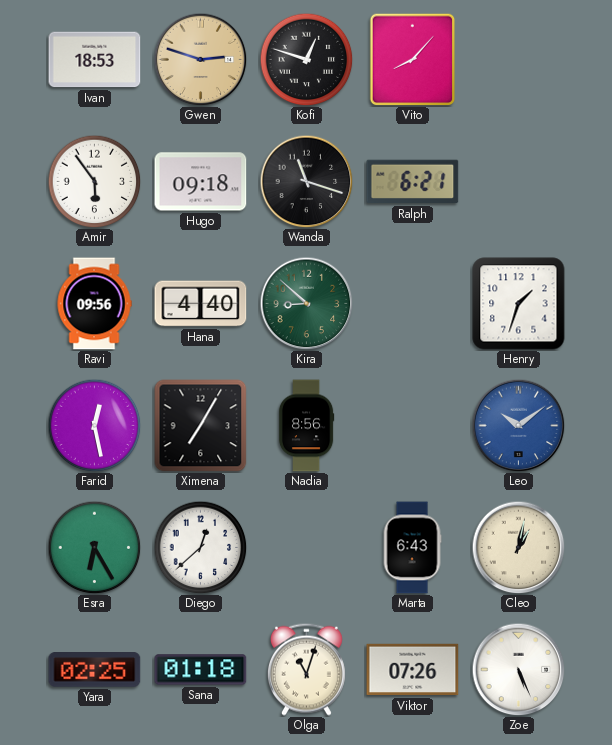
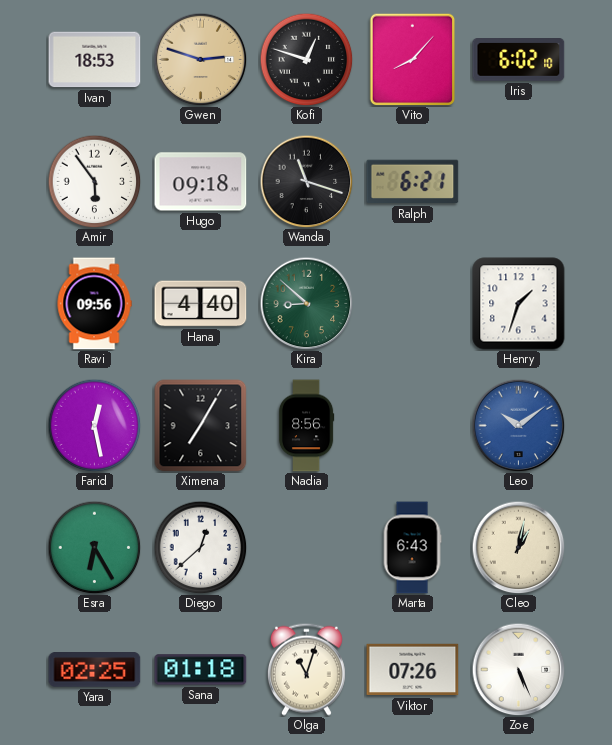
Iris: none -> 6:02
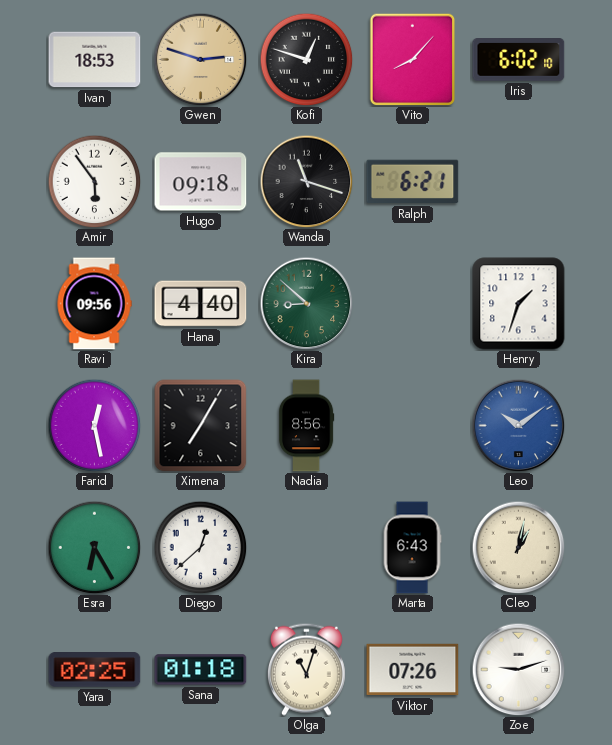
Zoe: 5:26 -> 9:12
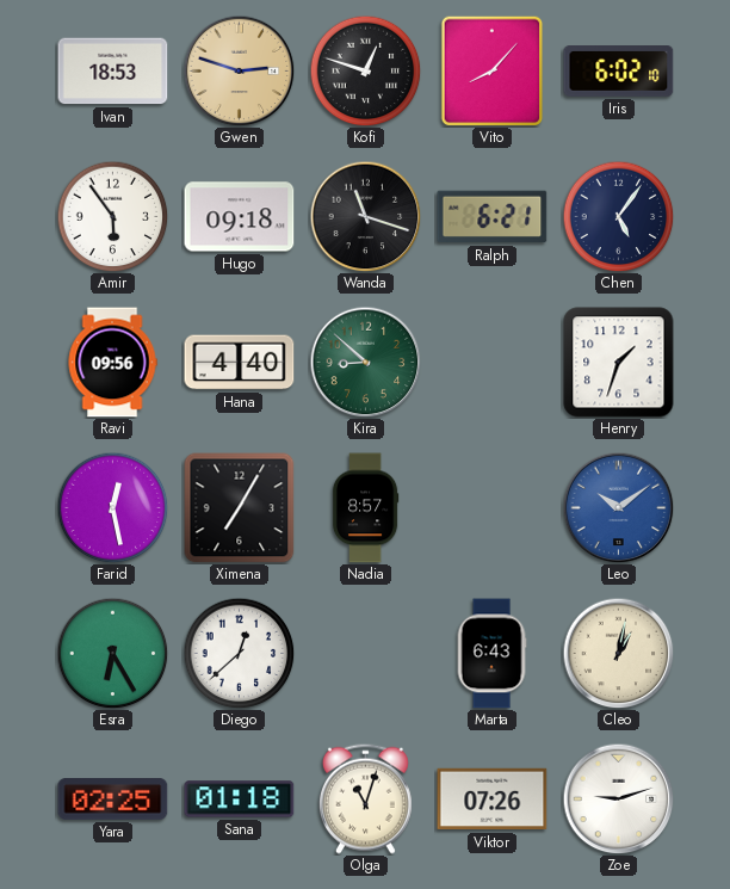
Chen: none -> 5:06
Nadia: 8:56 -> 8:57
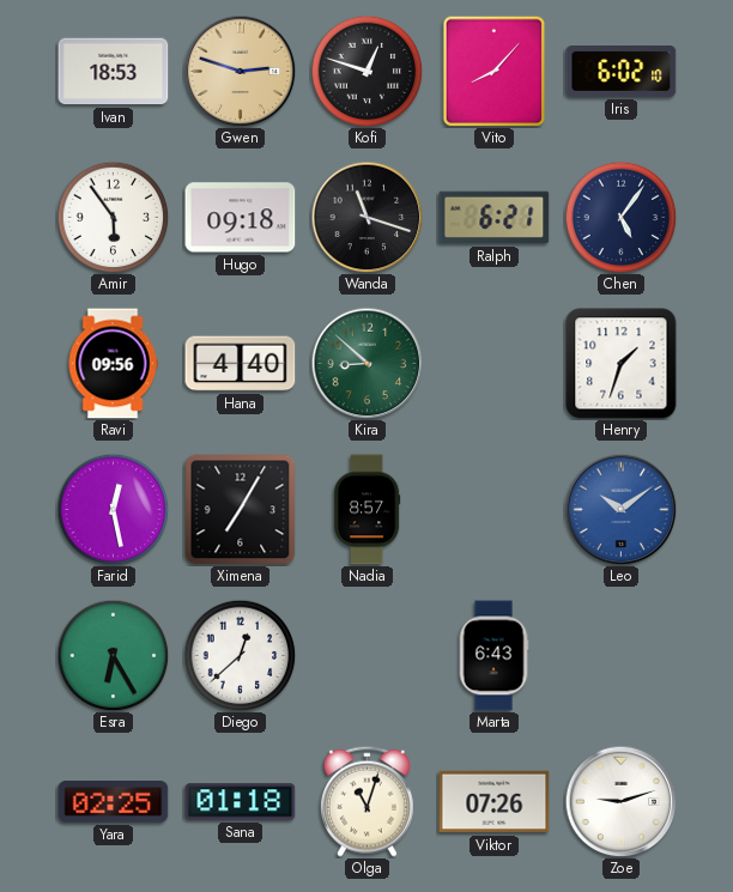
Cleo: 1:02 -> none
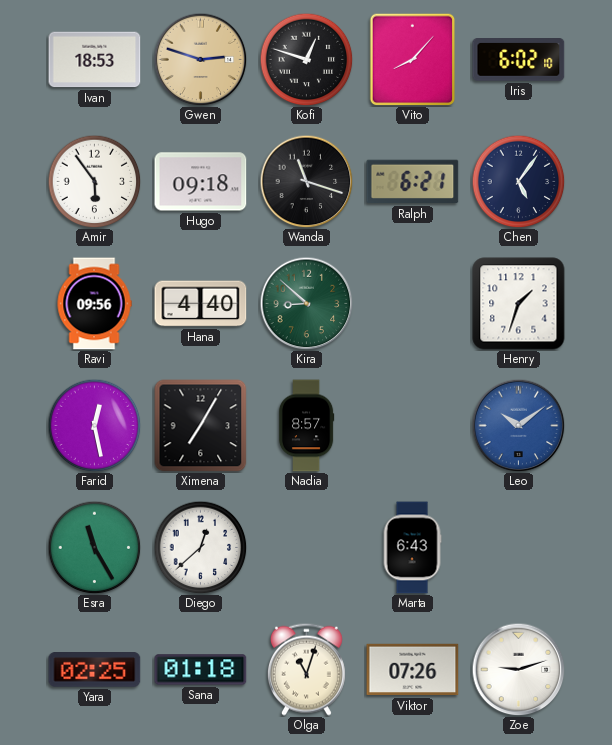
Esra: 6:25 -> 11:25
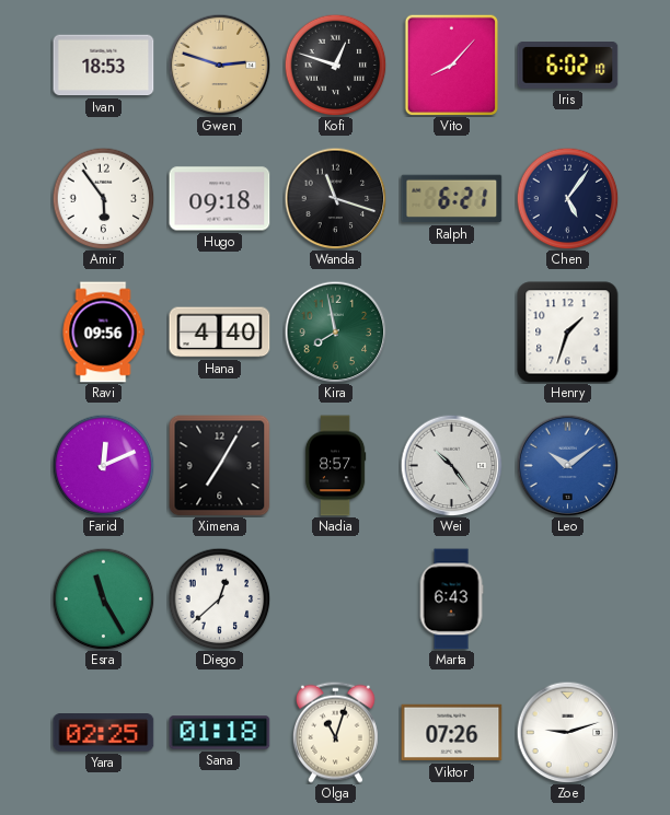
Kira: 8:52 -> 7:58
Farid: 12:28 -> 12:11
Wei: none -> 10:24
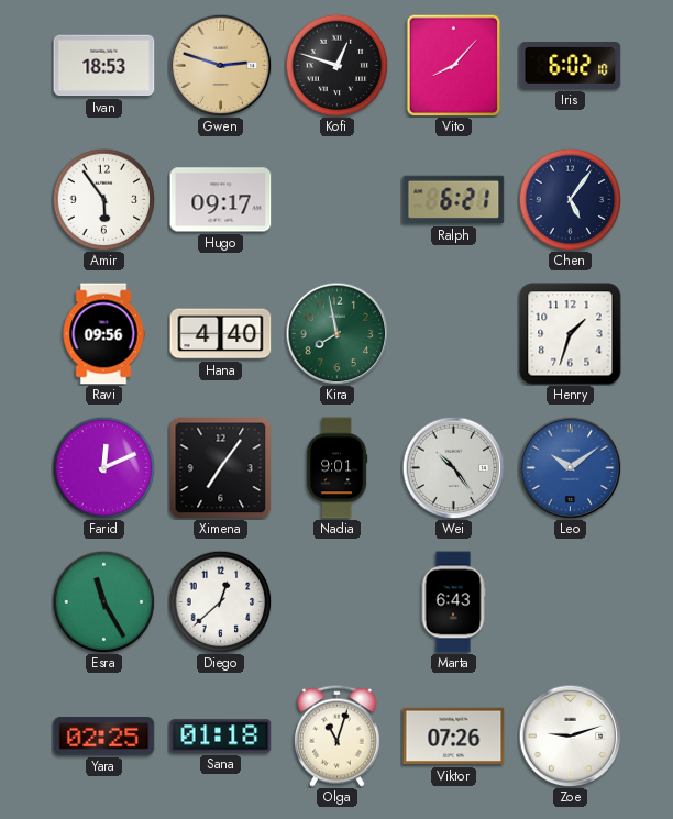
Hugo: 09:18 -> 09:17
Wanda: 11:18 -> none
Ximena: 7:05 -> 7:06
Nadia: 8:57 -> 9:01
